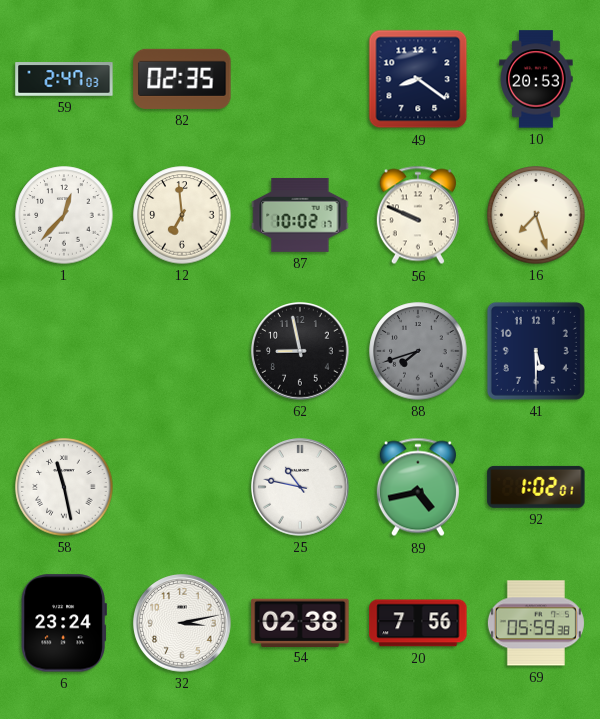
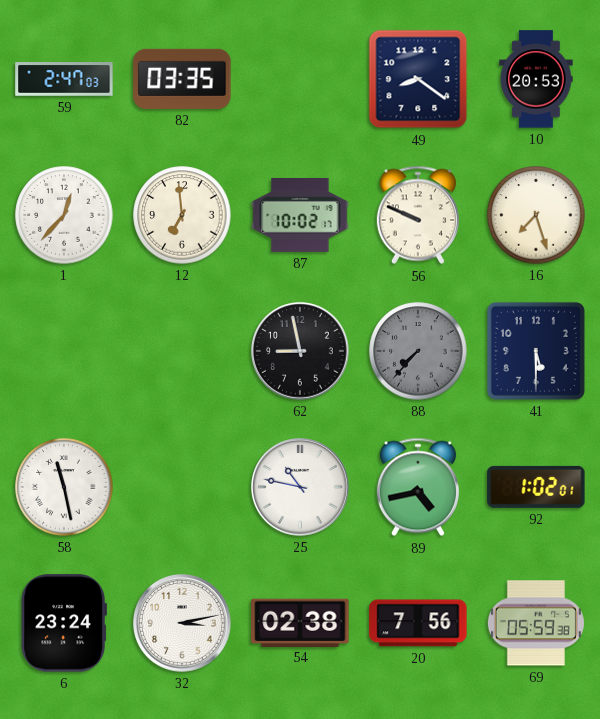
82: 02:35 -> 03:35
88: 7:42 -> 7:37
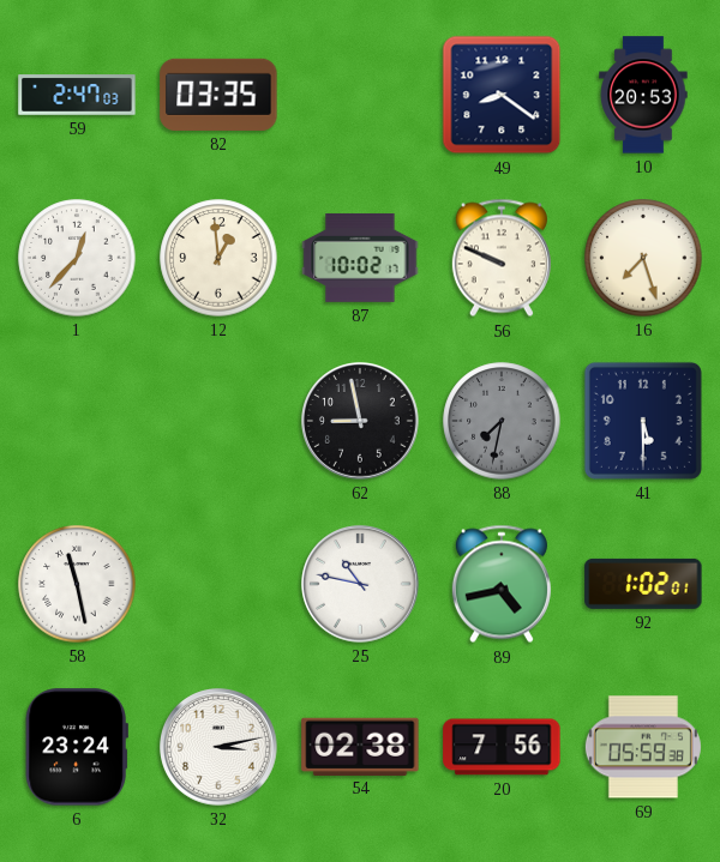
12: 6:59 -> 12:59
88: 7:37 -> 7:32
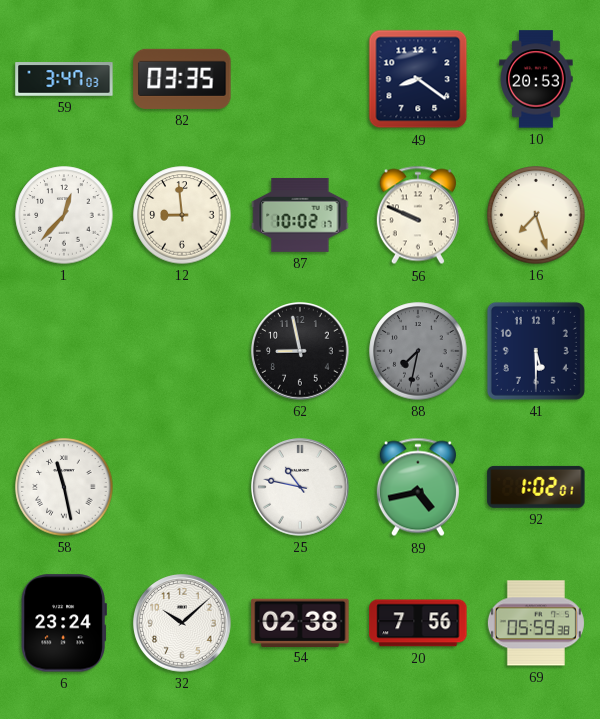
59: 2:47 -> 3:47
12: 12:59 -> 8:59
32: 3:13 -> 10:08
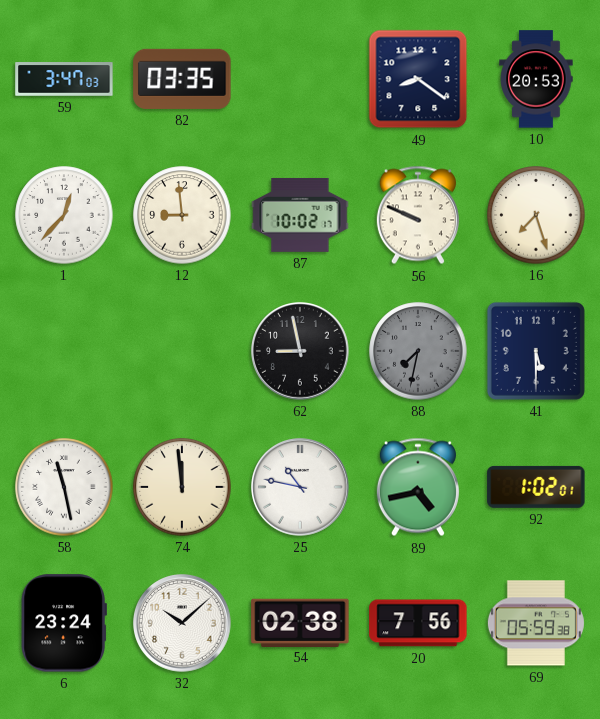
74: none -> 11:59
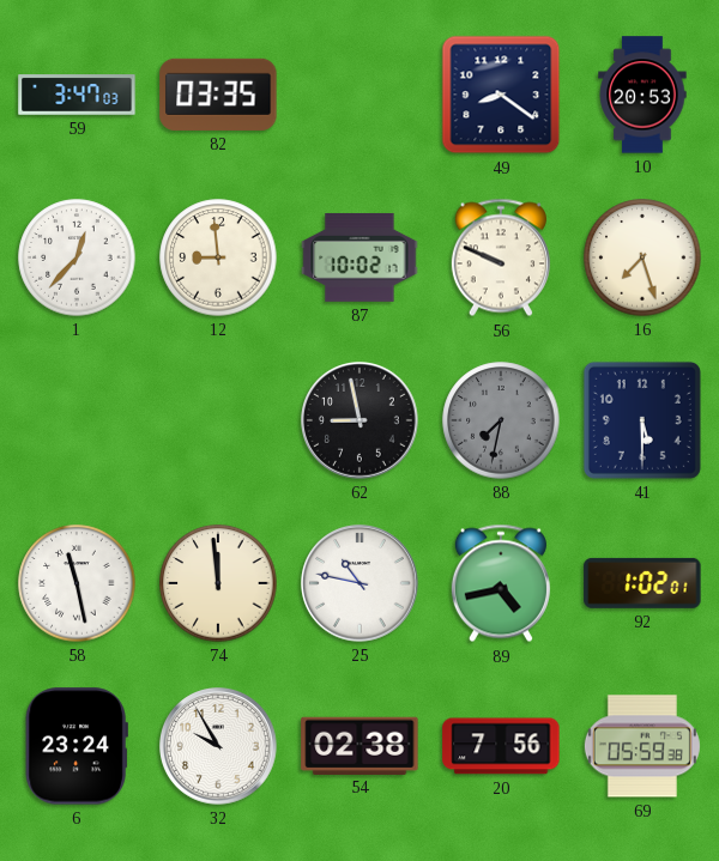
32: 10:08 -> 9:55
